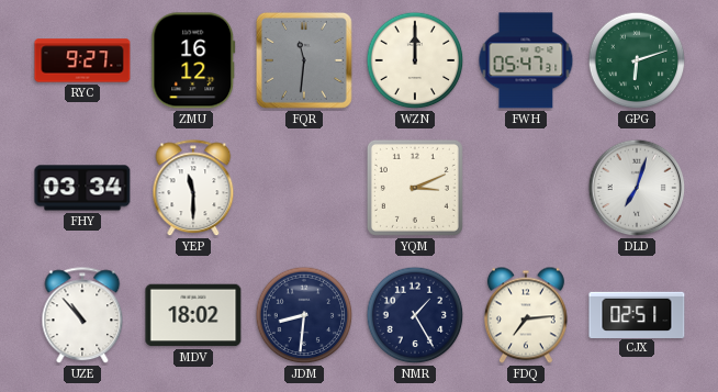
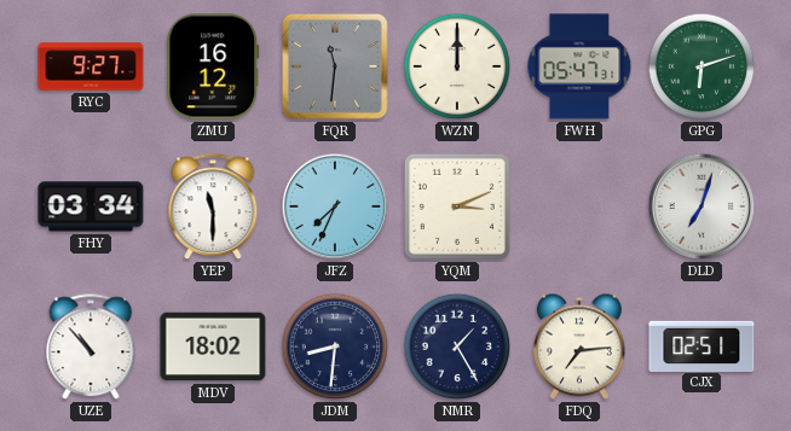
JFZ: none -> 7:34
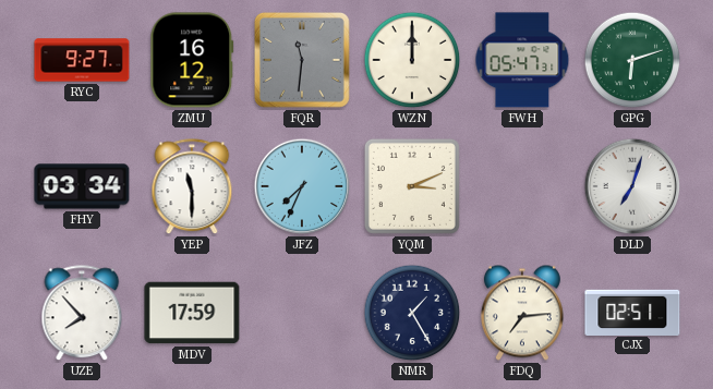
UZE: 10:53 -> 7:53
MDV: 18:02 -> 17:59
JDM: 8:31 -> none
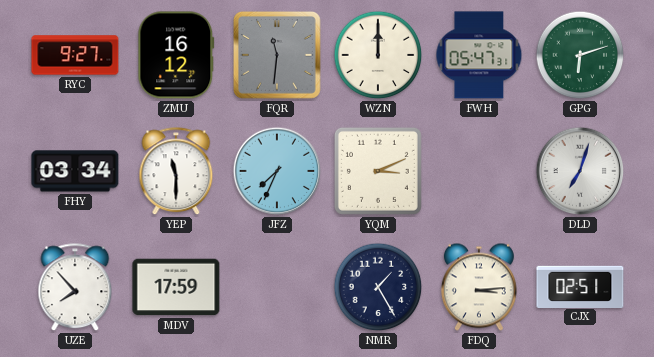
FDQ: 7:14 -> 3:14
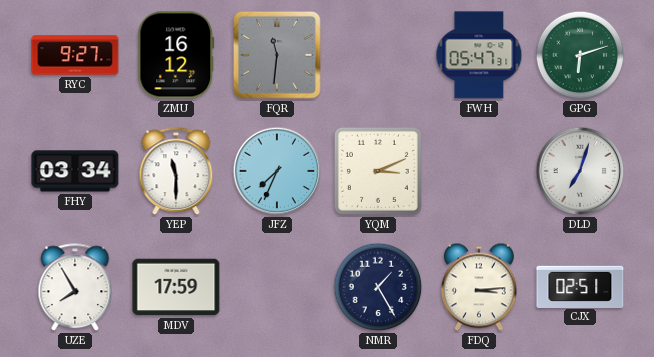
WZN: 12:00 -> none
UZE: 7:53 -> 7:55
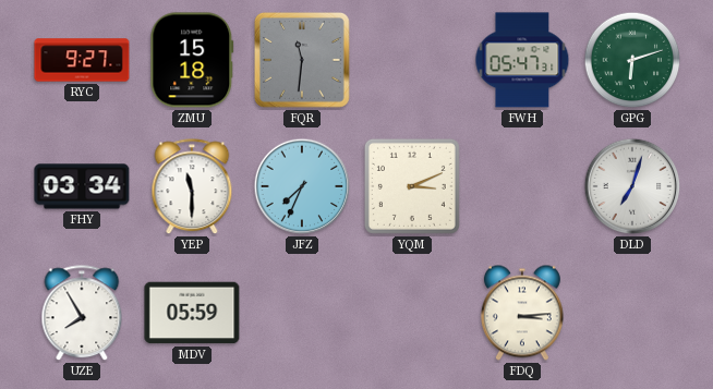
ZMU: 16:12 -> 15:18
MDV: 17:59 -> 05:59
NMR: 1:25 -> none
CJX: 02:51 -> none
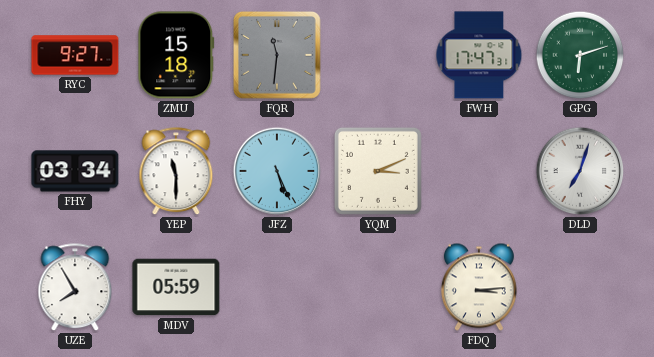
FWH: 05:47 -> 17:47
JFZ: 7:34 -> 5:26
